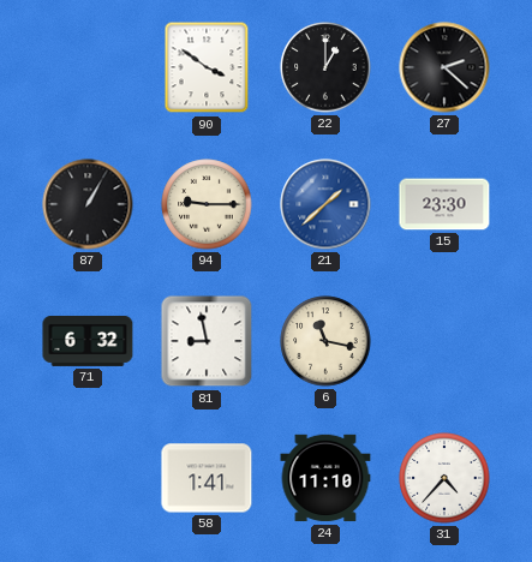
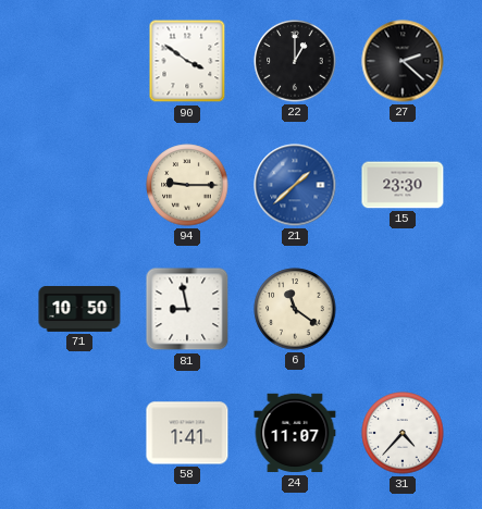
87: 1:05 -> none
71: 6:32 -> 10:50
6: 11:17 -> 11:21
24: 11:10 -> 11:07
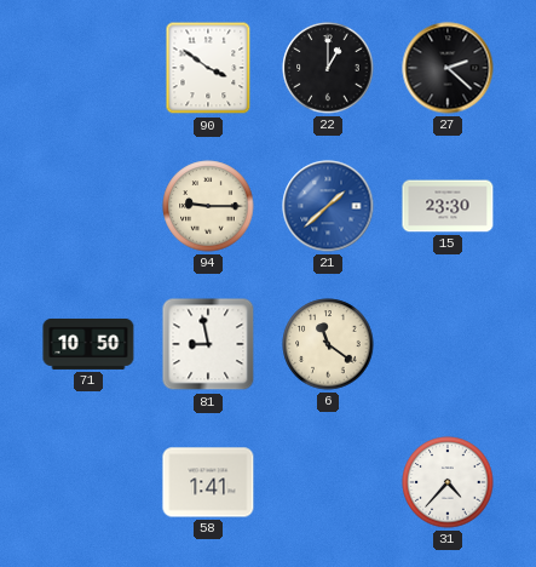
24: 11:07 -> none
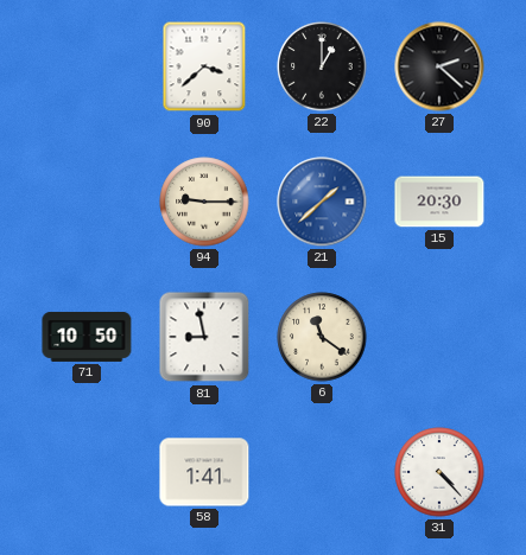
90: 3:51 -> 3:38
15: 23:30 -> 20:30
31: 4:37 -> 4:23
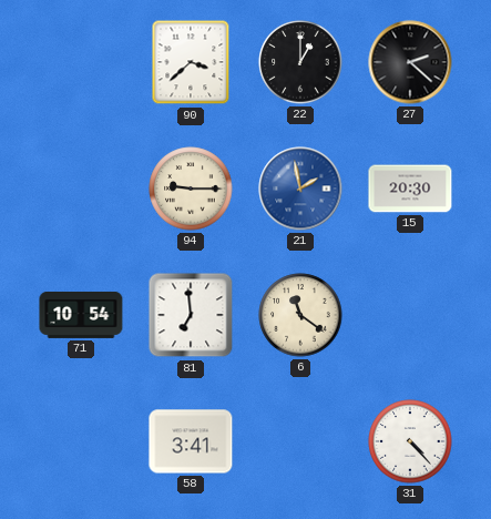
21: 1:38 -> 1:58
71: 10:50 -> 10:54
81: 8:58 -> 6:59
58: 1:41 -> 3:41
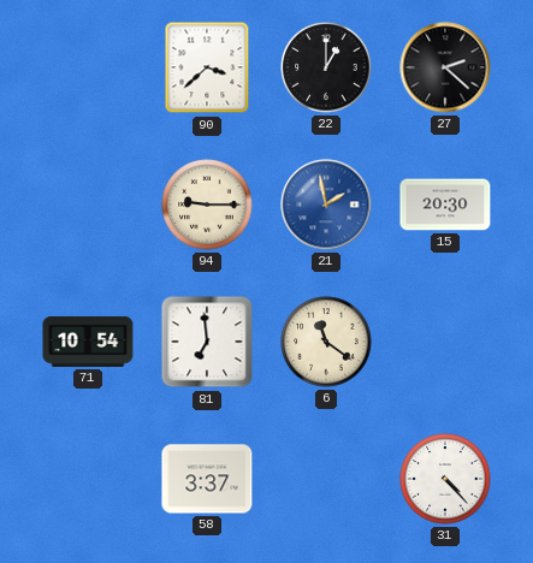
58: 3:41 -> 3:37
